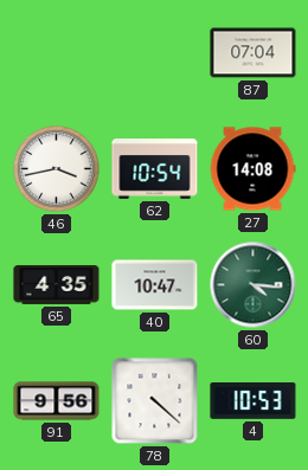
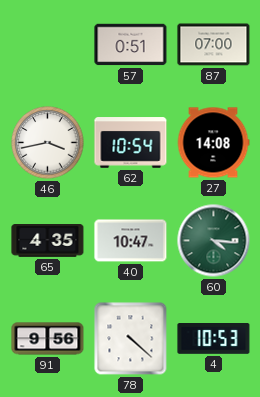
57: none -> 0:51
87: 07:04 -> 07:00
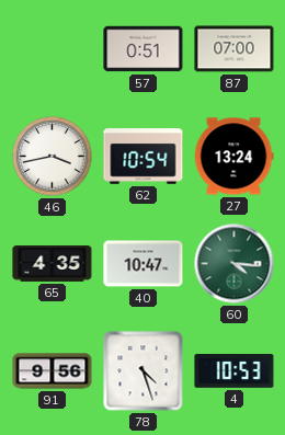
27: 14:08 -> 13:24
78: 4:22 -> 4:27
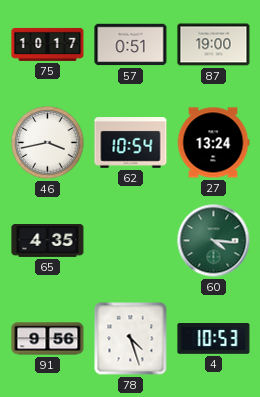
75: none -> 10:17
87: 07:00 -> 19:00
40: 10:47 -> none
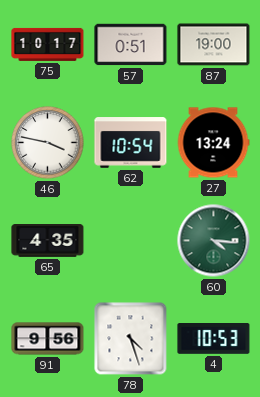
46: 3:43 -> 3:47
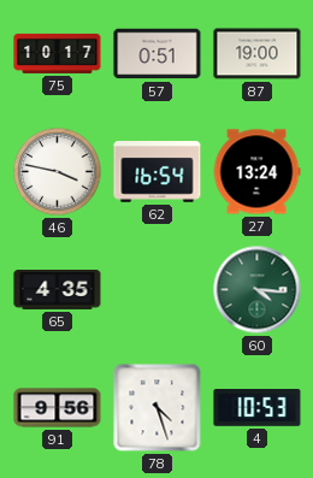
62: 10:54 -> 16:54
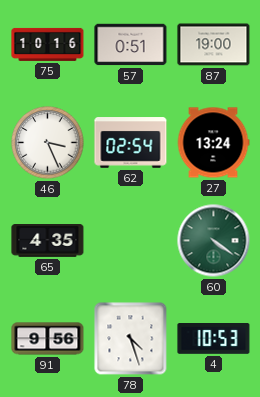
75: 10:17 -> 10:16
46: 3:47 -> 3:26
62: 16:54 -> 02:54
60: 4:16 -> 4:21
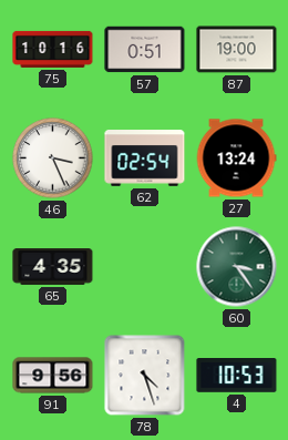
60: 4:21 -> 3:24
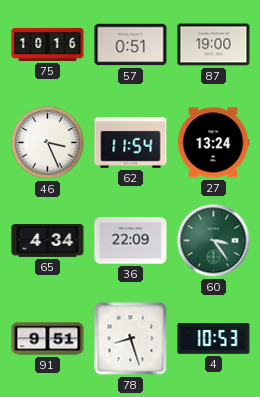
62: 02:54 -> 11:54
65: 4:35 -> 4:34
36: none -> 22:09
91: 9:56 -> 9:51
78: 4:27 -> 8:27
